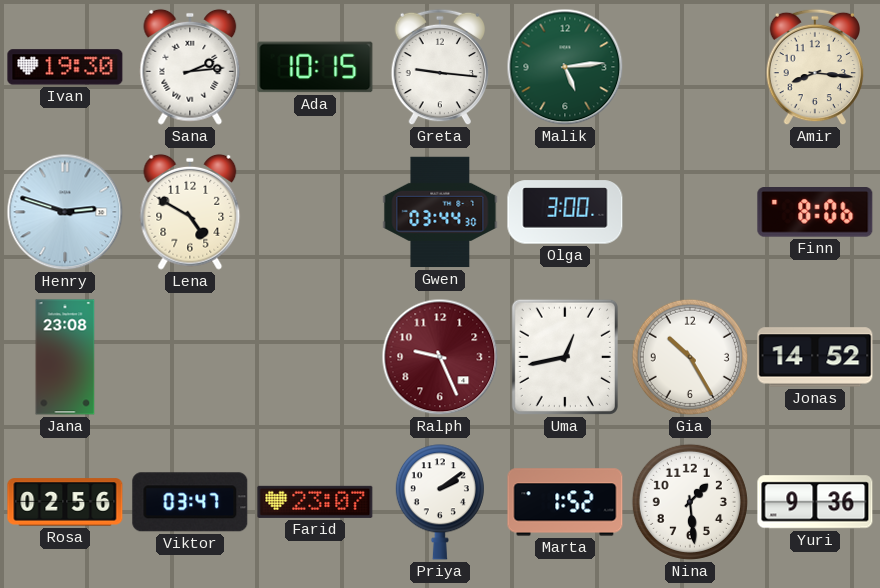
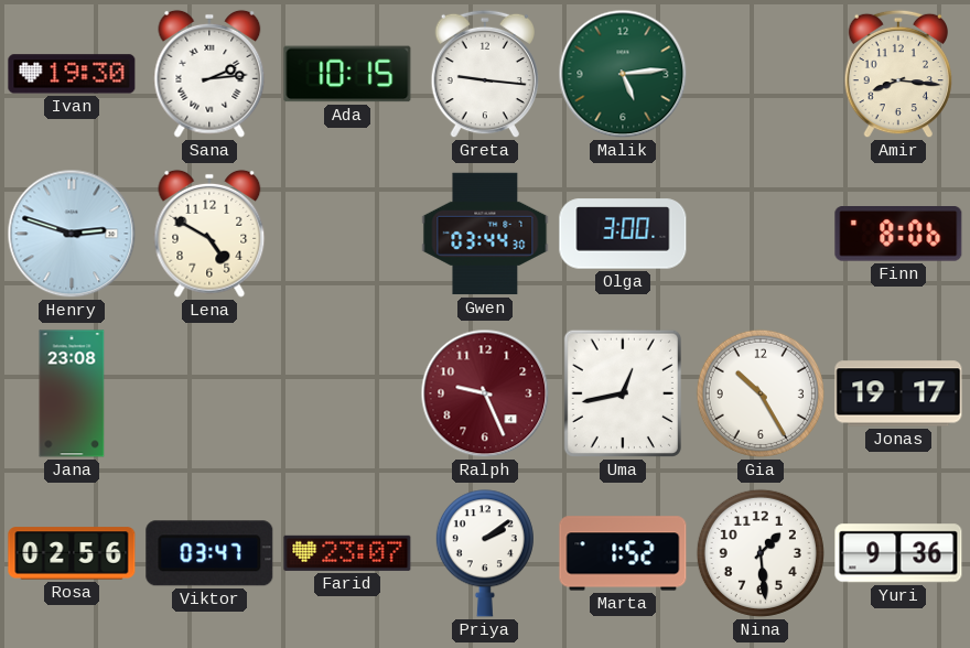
Jonas: 14:52 -> 19:17
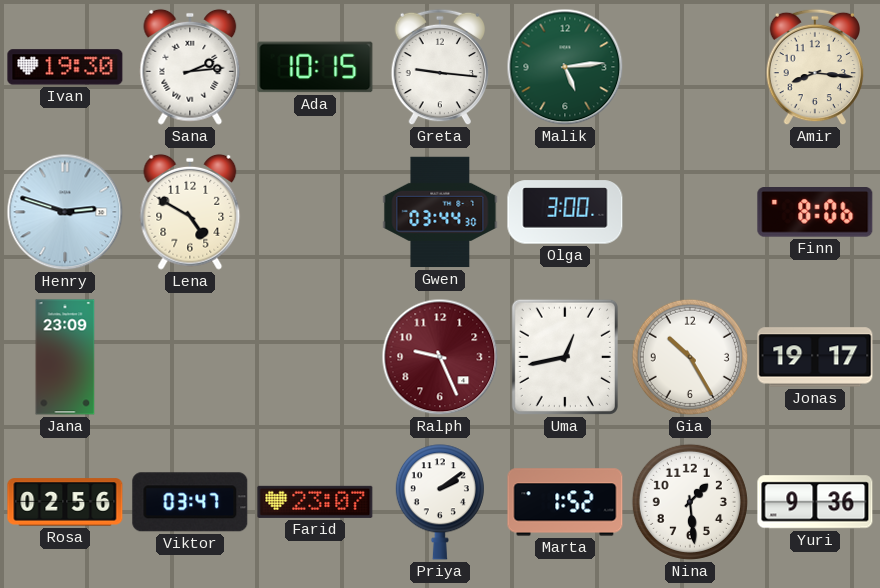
Jana: 23:08 -> 23:09
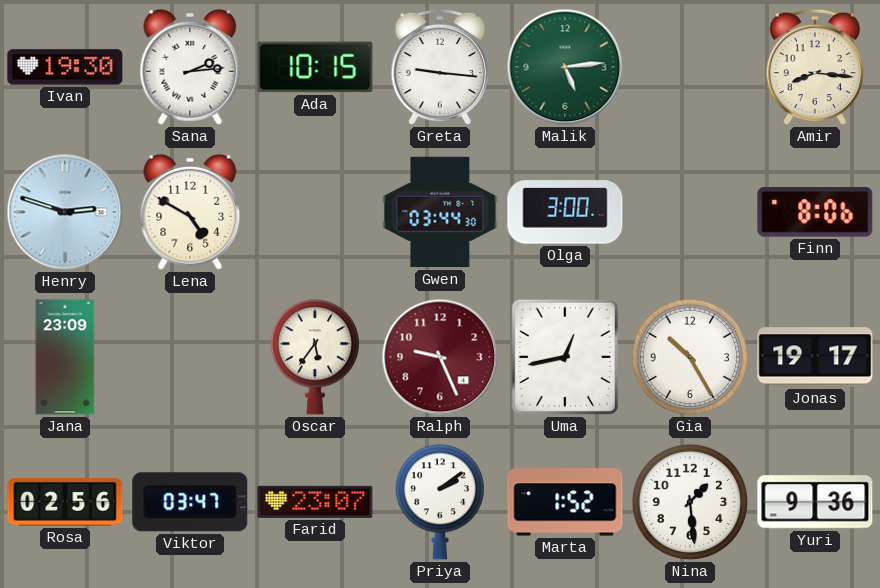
Oscar: none -> 5:36
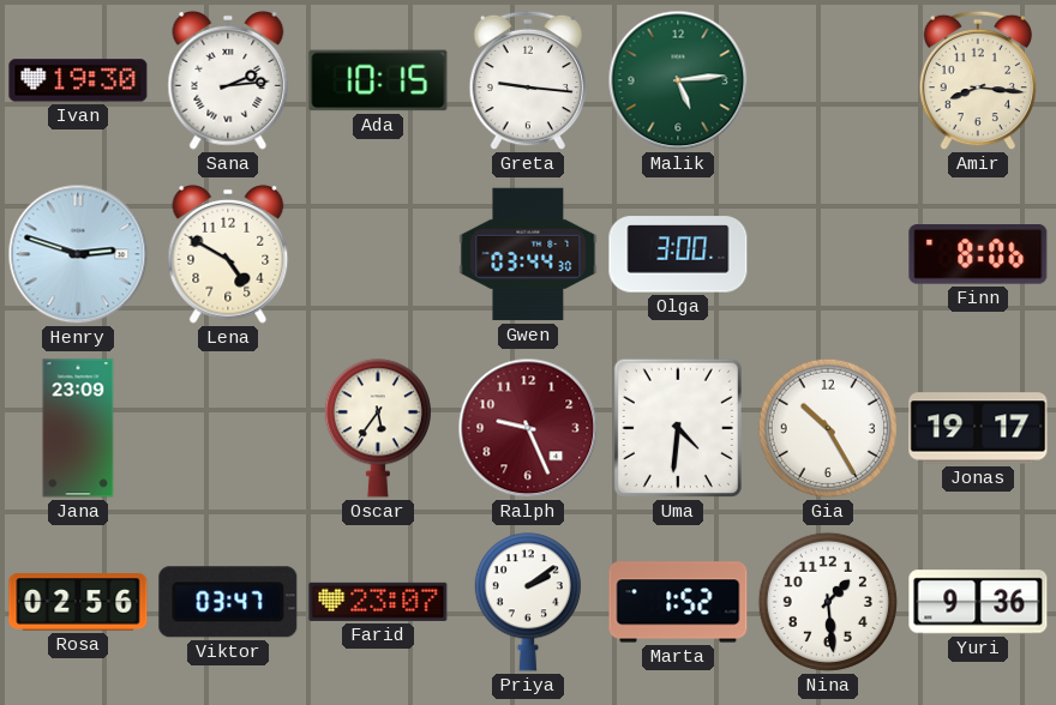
Uma: 12:43 -> 4:31
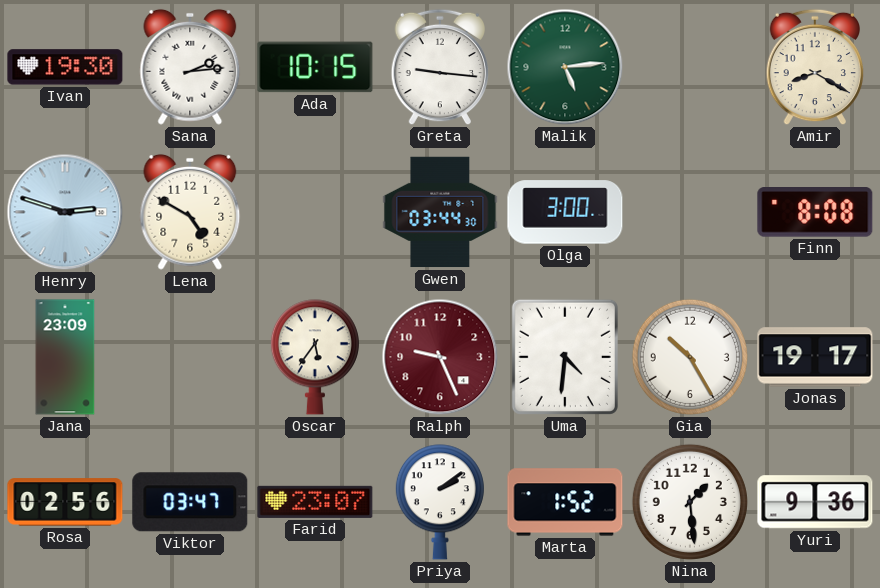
Amir: 8:16 -> 8:20
Finn: 8:06 -> 8:08
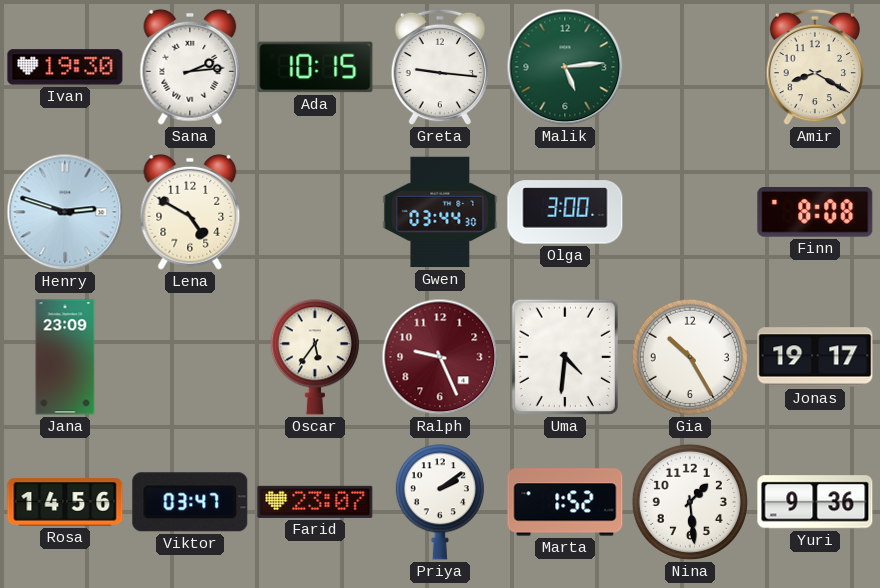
Rosa: 02:56 -> 14:56
